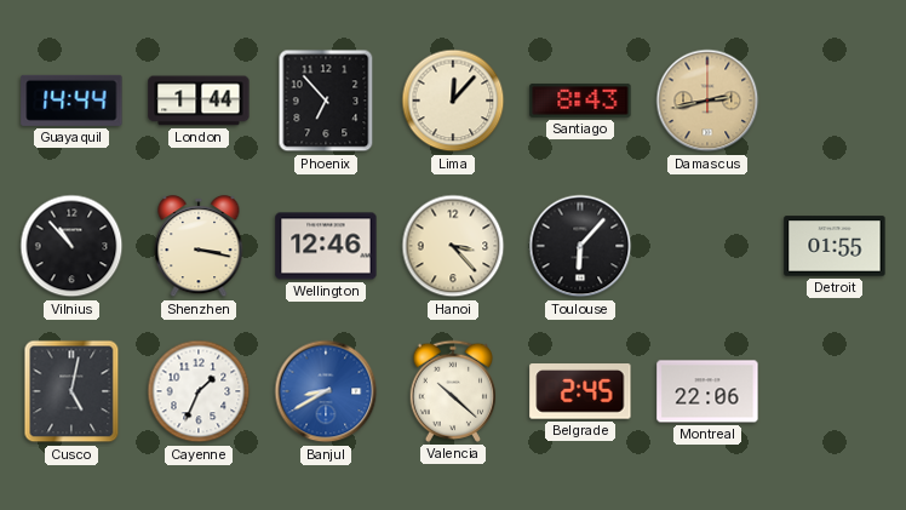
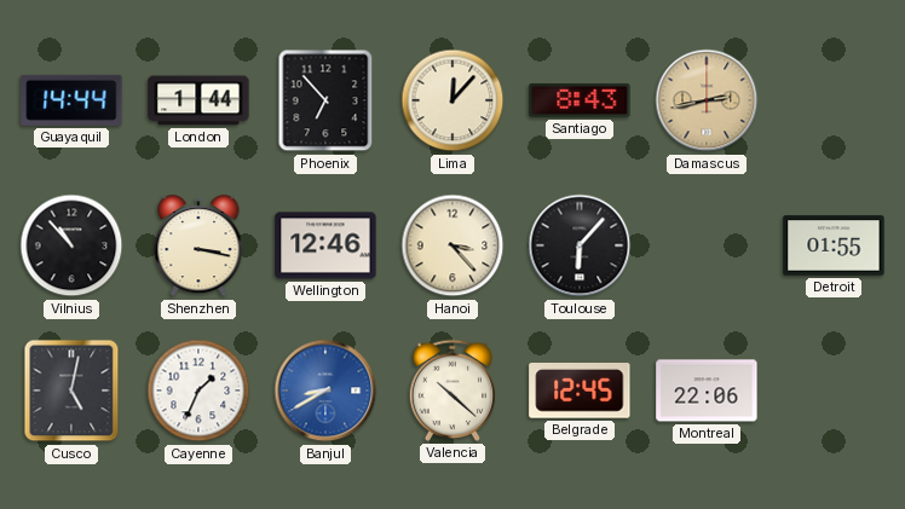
Belgrade: 2:45 -> 12:45
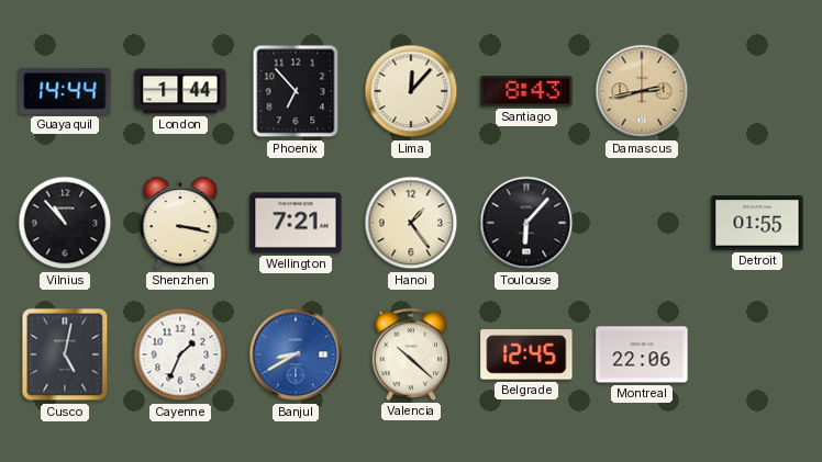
Wellington: 12:46 -> 7:21
Hanoi: 3:23 -> 1:24
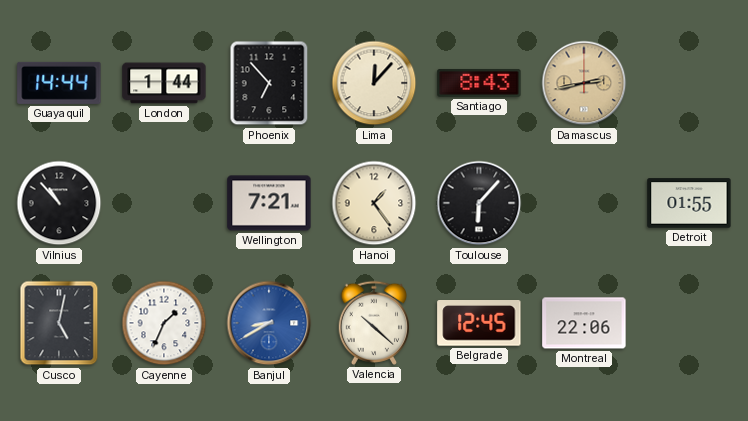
Shenzhen: 3:17 -> none
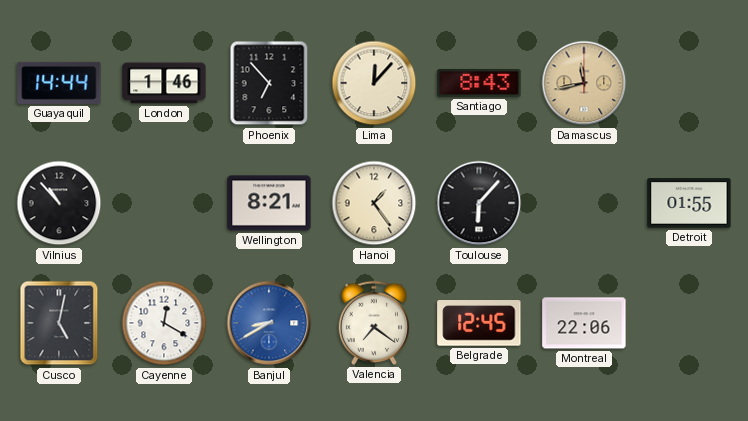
London: 1:44 -> 1:46
Damascus: 2:43 -> 11:43
Wellington: 7:21 -> 8:21
Cayenne: 1:34 -> 12:20
Valencia: 10:22 -> 7:21
